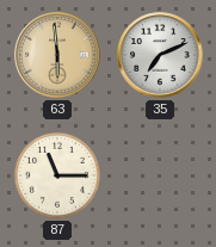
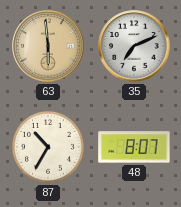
87: 11:15 -> 10:35
48: none -> 8:07
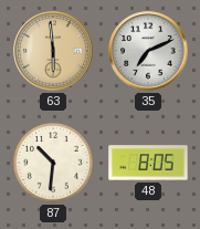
87: 10:35 -> 10:31
48: 8:07 -> 8:05
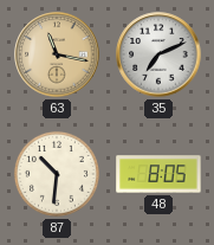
63: 5:59 -> 11:17
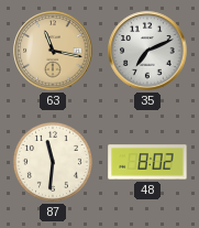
87: 10:31 -> 11:31
48: 8:05 -> 8:02
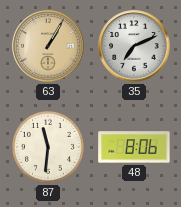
63: 11:17 -> 1:05
48: 8:02 -> 8:06
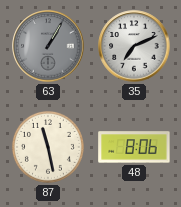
63 dial: champagne -> grey
87: 11:31 -> 11:28
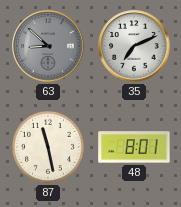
63: 1:05 -> 8:52
48: 8:06 -> 8:01
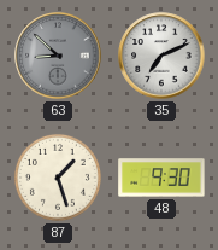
87: 11:28 -> 1:27
48: 8:01 -> 9:30
